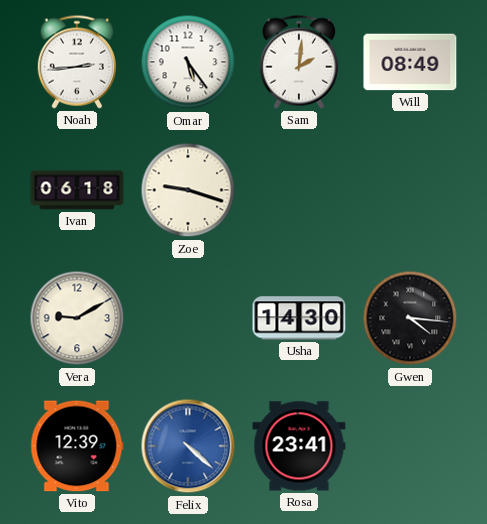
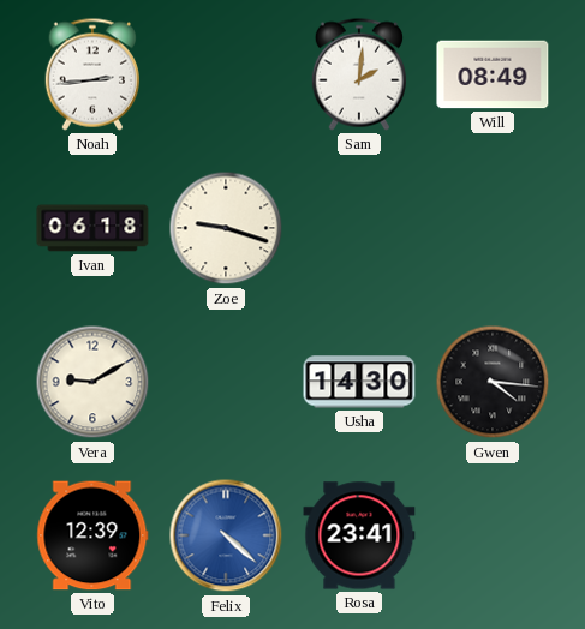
Omar: 5:24 -> none
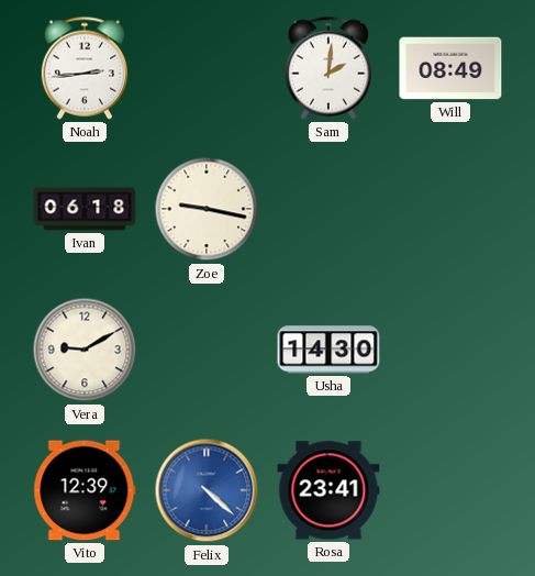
Zoe: 9:18 -> 9:17
Gwen: 4:16 -> none
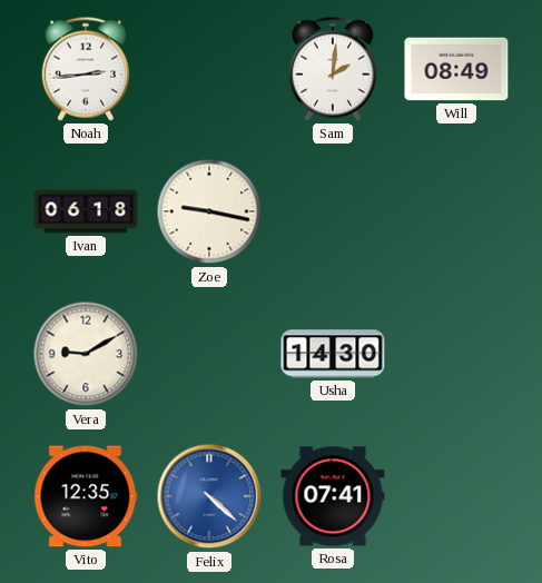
Vito: 12:39 -> 12:35
Rosa: 23:41 -> 07:41
